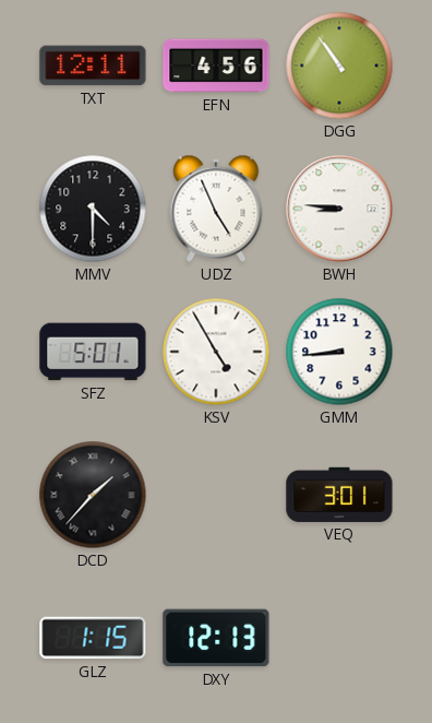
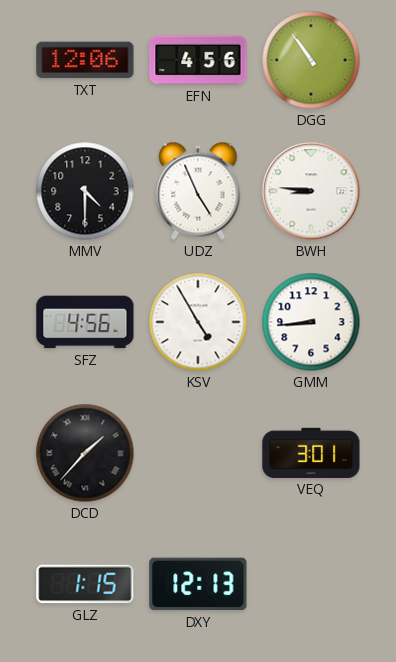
TXT: 12:11 -> 12:06
SFZ: 5:01 -> 4:56
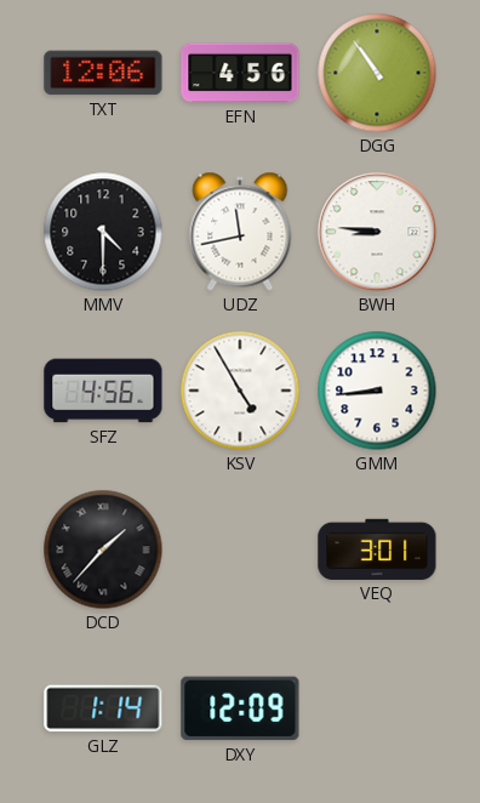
UDZ: 4:56 -> 11:43
GLZ: 1:15 -> 1:14
DXY: 12:13 -> 12:09
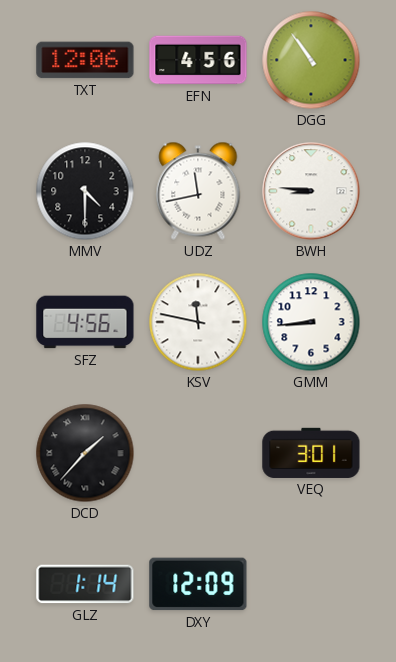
KSV: 4:55 -> 11:47
